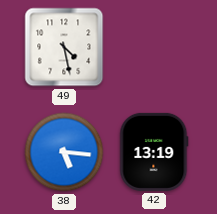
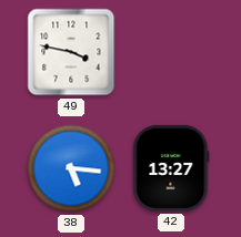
49: 4:28 -> 3:47
42: 13:19 -> 13:27
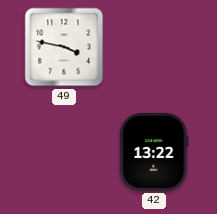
38: 5:16 -> none
42: 13:27 -> 13:22
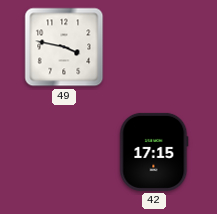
42: 13:22 -> 17:15
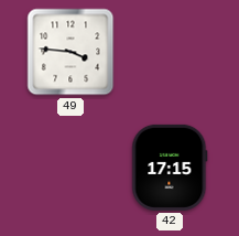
49: 3:47 -> 3:46
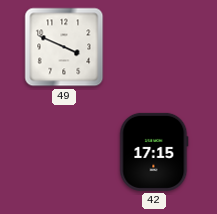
49: 3:46 -> 3:49
